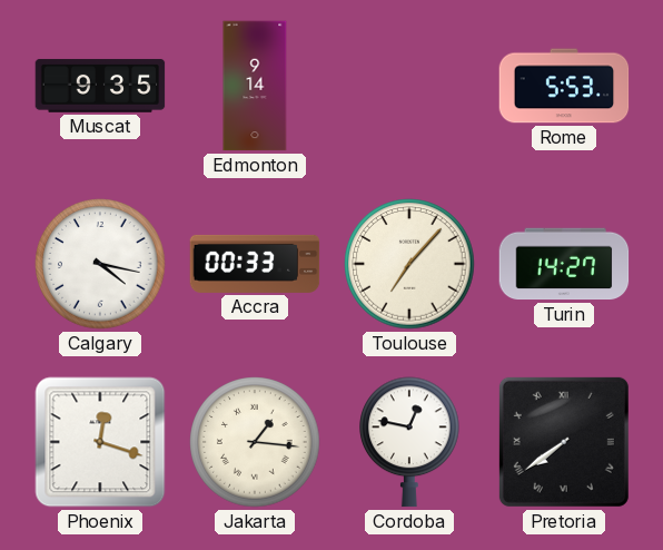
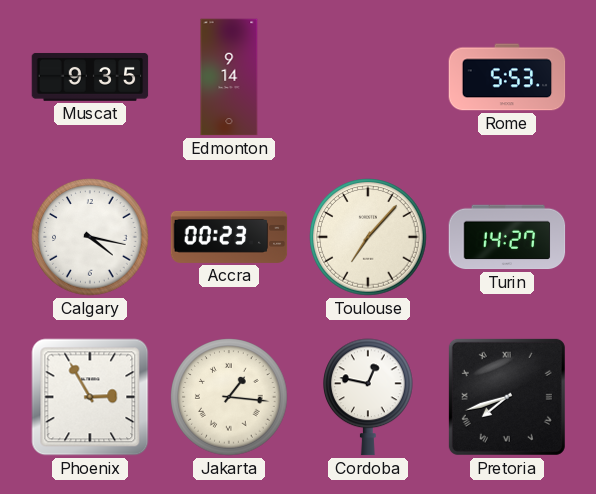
Accra: 00:33 -> 00:23
Phoenix: 12:18 -> 2:55
Pretoria: 7:39 -> 7:42
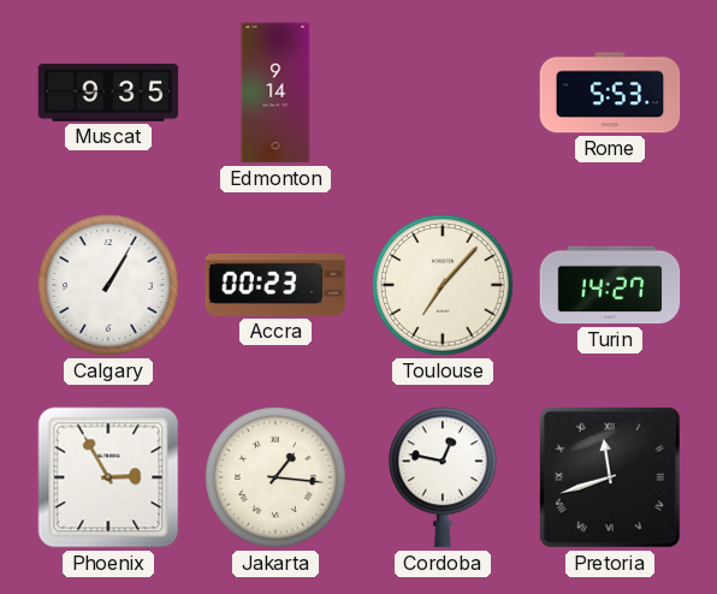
Calgary: 4:17 -> 1:05
Pretoria: 7:42 -> 11:42
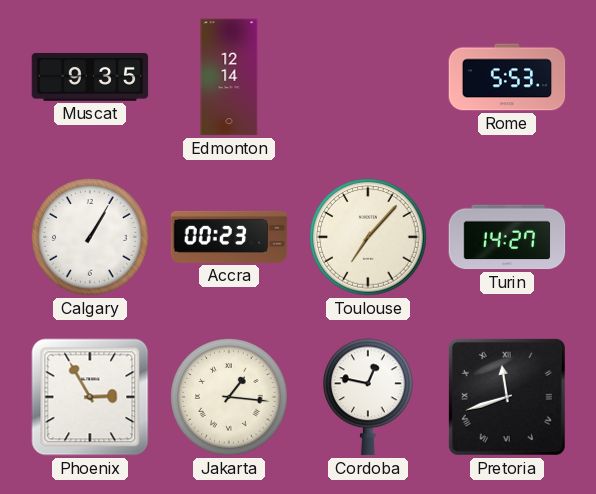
Edmonton: 9:14 -> 12:14
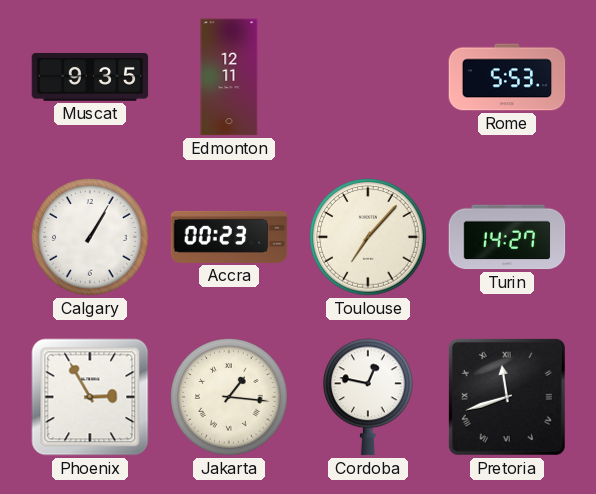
Edmonton: 12:14 -> 12:11
